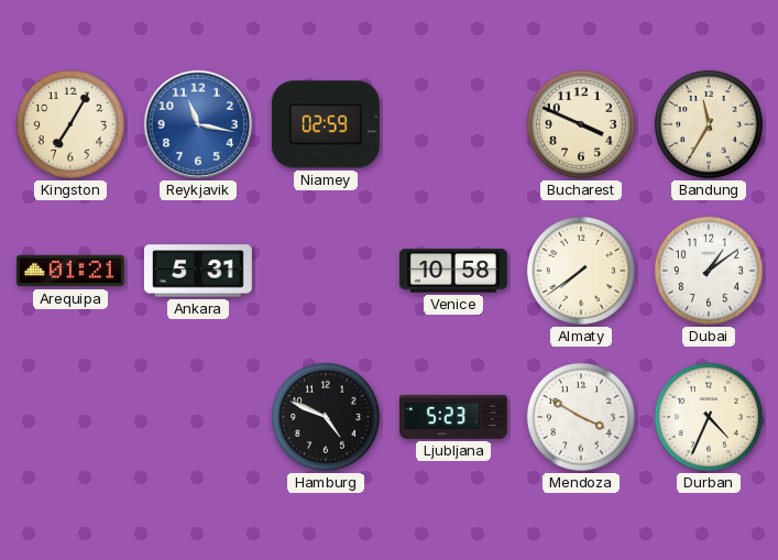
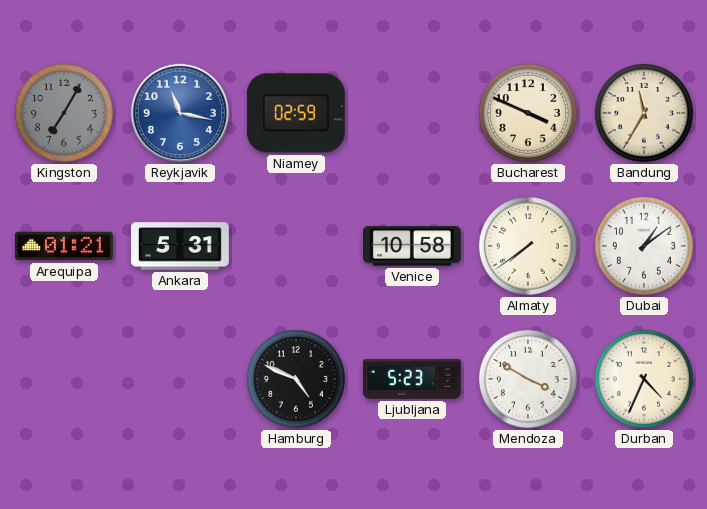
Kingston dial: cream -> grey
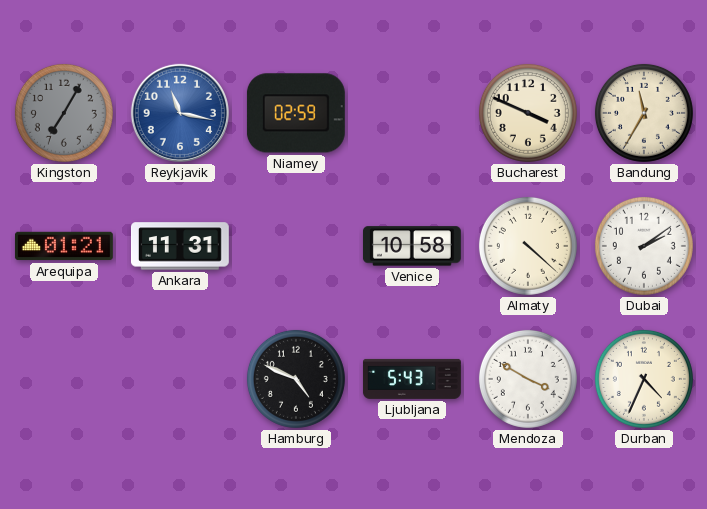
Ankara: 5:31 -> 11:31
Almaty: 7:39 -> 4:22
Dubai: 1:09 -> 2:09
Ljubljana: 5:23 -> 5:43
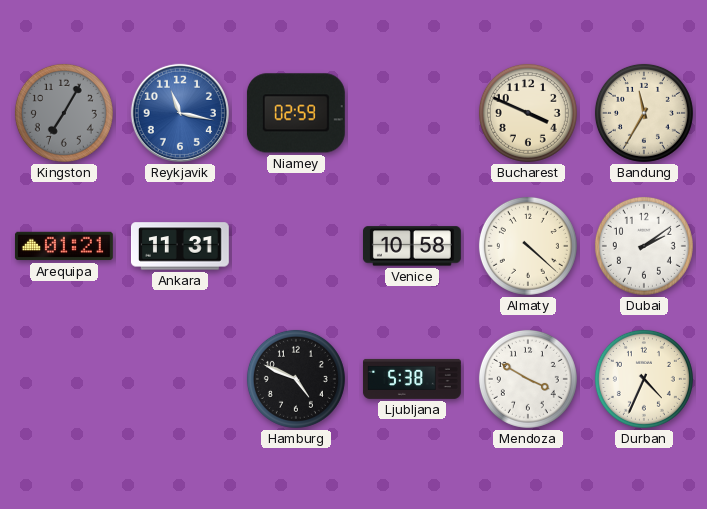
Ljubljana: 5:43 -> 5:38
